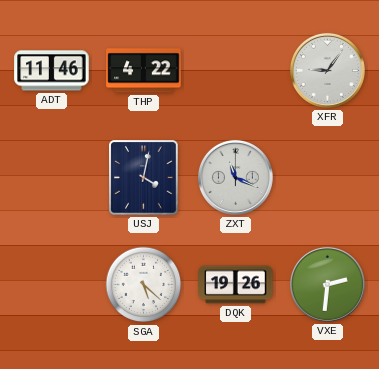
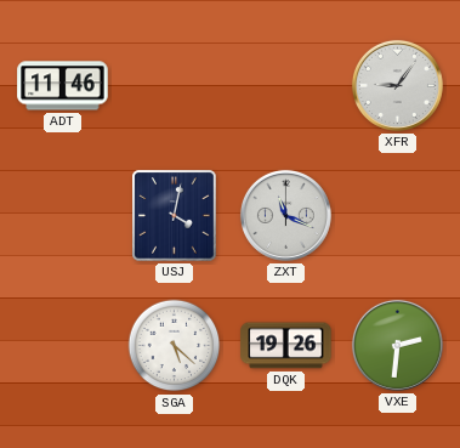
THP: 4:22 -> none
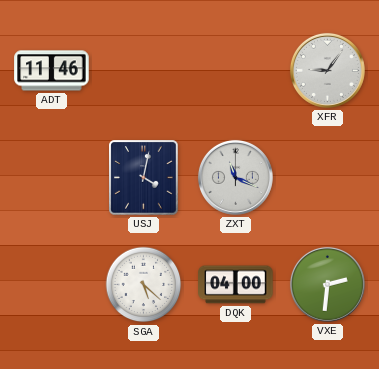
DQK: 19:26 -> 04:00
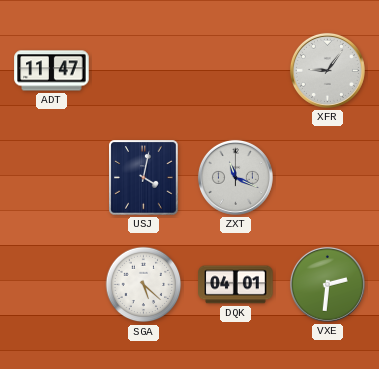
ADT: 11:46 -> 11:47
DQK: 04:00 -> 04:01
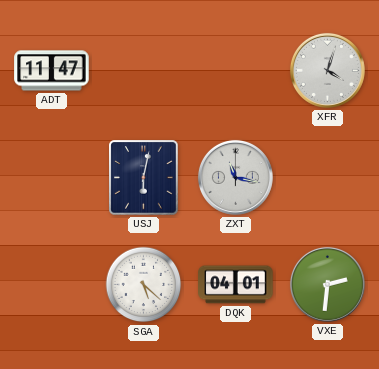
XFR: 9:06 -> 4:03
USJ: 4:02 -> 6:02
ZXT: 11:19 -> 11:17
